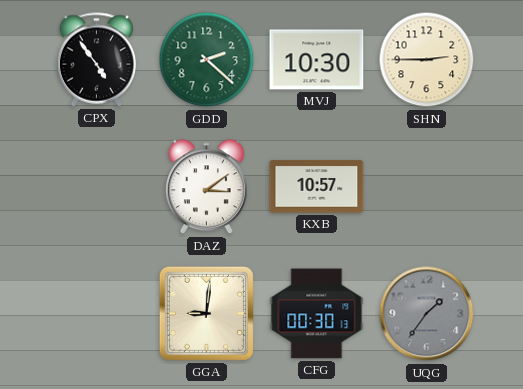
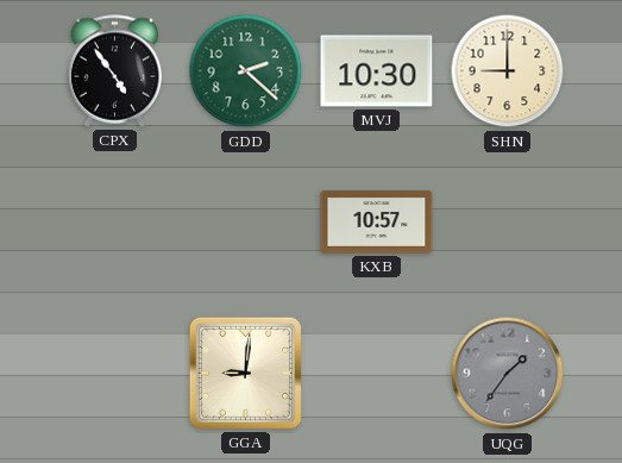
SHN: 2:45 -> 9:00
DAZ: 3:09 -> none
CFG: 00:30 -> none
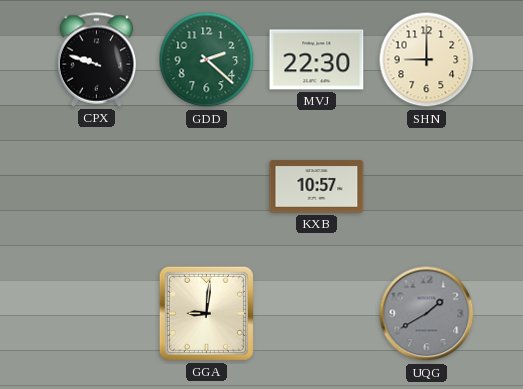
CPX: 4:54 -> 9:48
MVJ: 10:30 -> 22:30
UQG: 1:36 -> 1:40
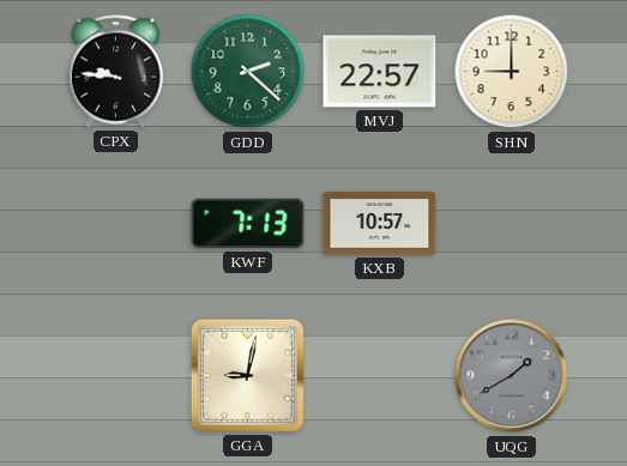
CPX: 9:48 -> 9:46
MVJ: 22:30 -> 22:57
KWF: none -> 7:13
GGA: 9:01 -> 9:02
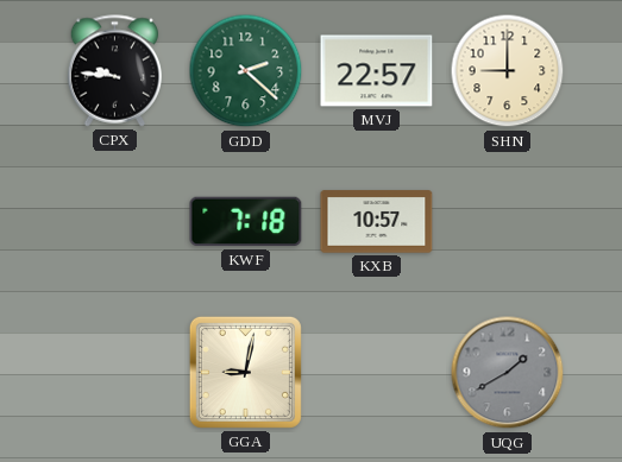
KWF: 7:13 -> 7:18
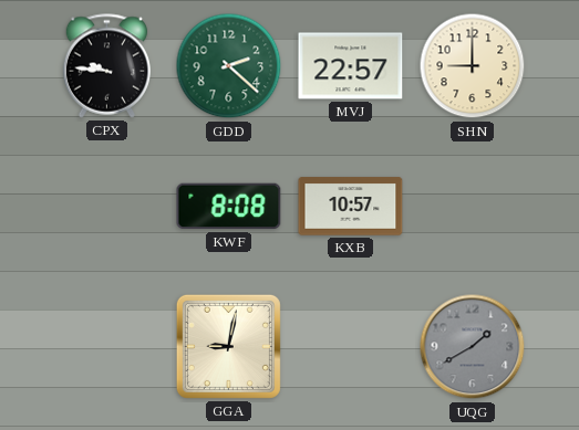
KWF: 7:18 -> 8:08
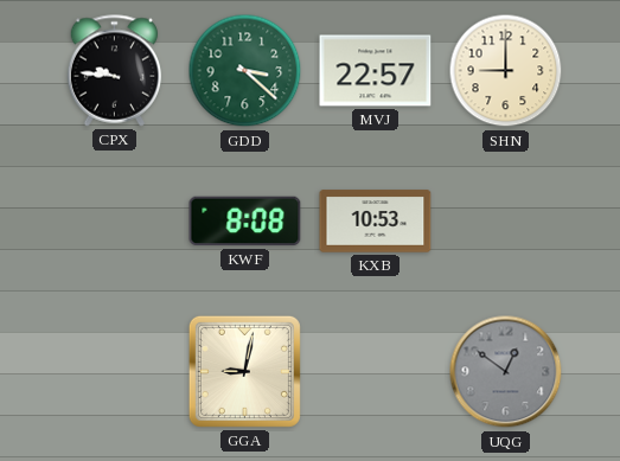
GDD: 2:22 -> 3:22
KXB: 10:57 -> 10:53
UQG: 1:40 -> 12:51
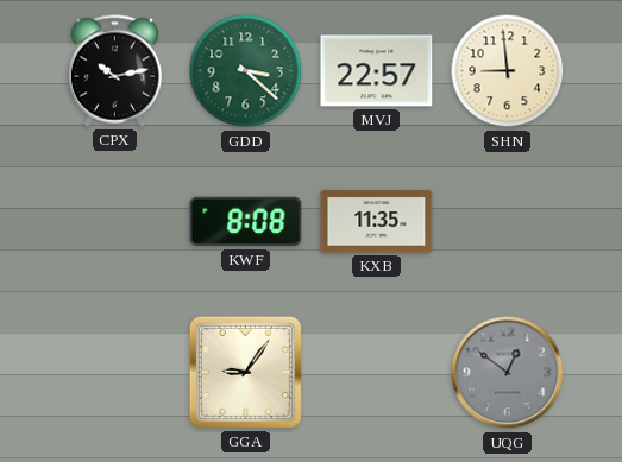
CPX: 9:46 -> 10:13
SHN: 9:00 -> 8:59
KXB: 10:53 -> 11:35
GGA: 9:02 -> 9:06
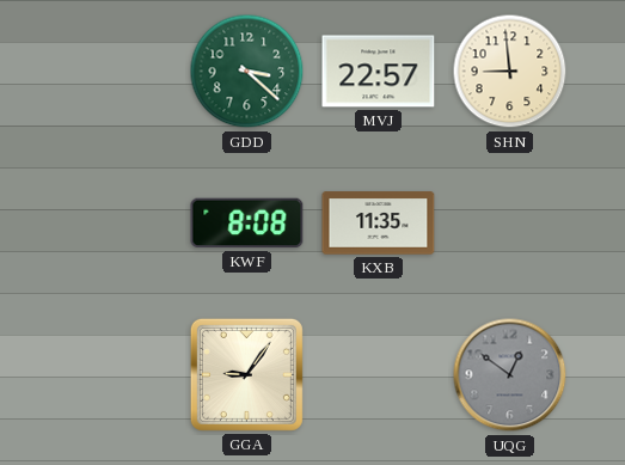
CPX: 10:13 -> none
